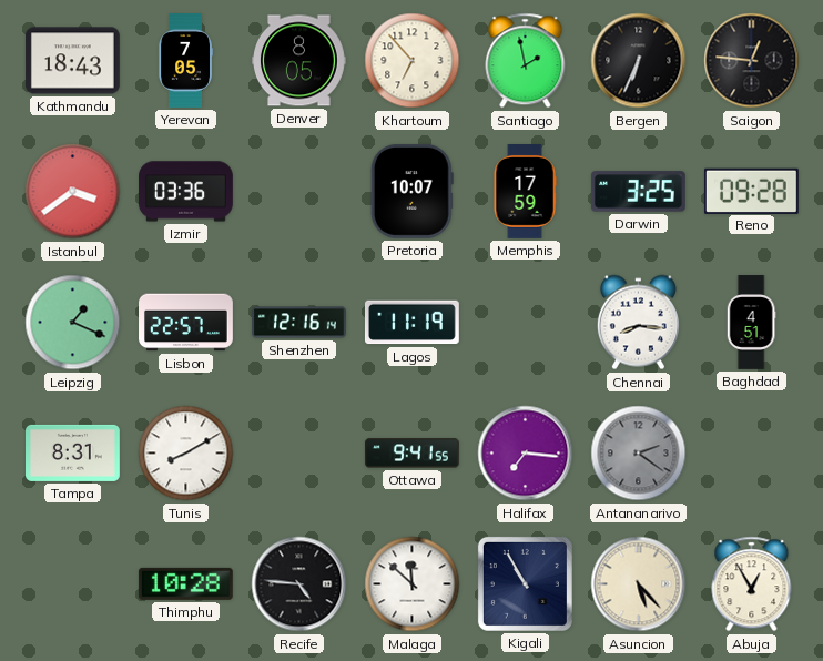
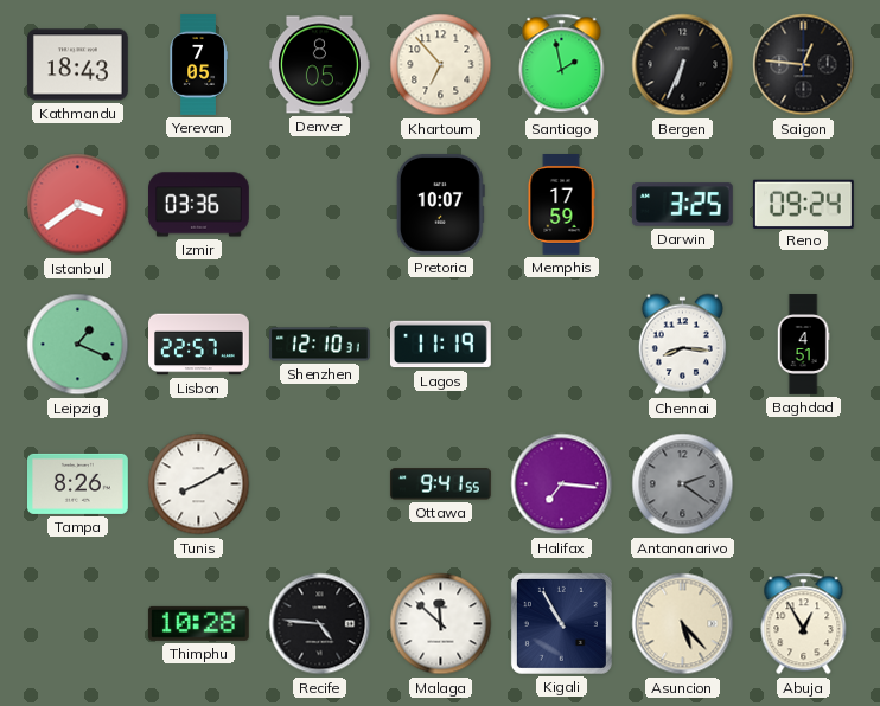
Reno: 09:28 -> 09:24
Shenzhen: 12:16 -> 12:10
Tampa: 8:31 -> 8:26
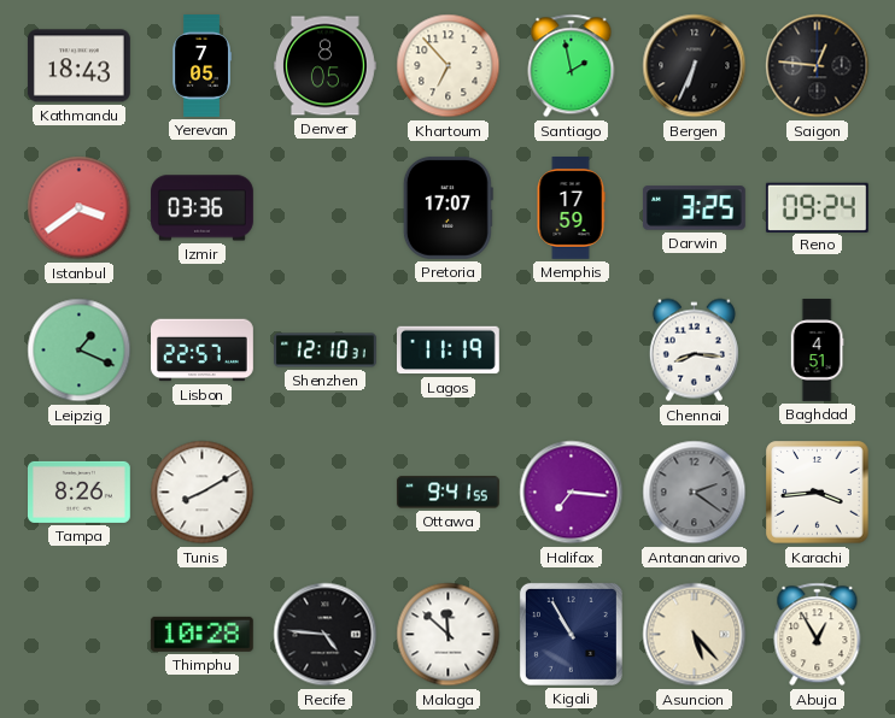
Pretoria: 10:07 -> 17:07
Karachi: none -> 3:44
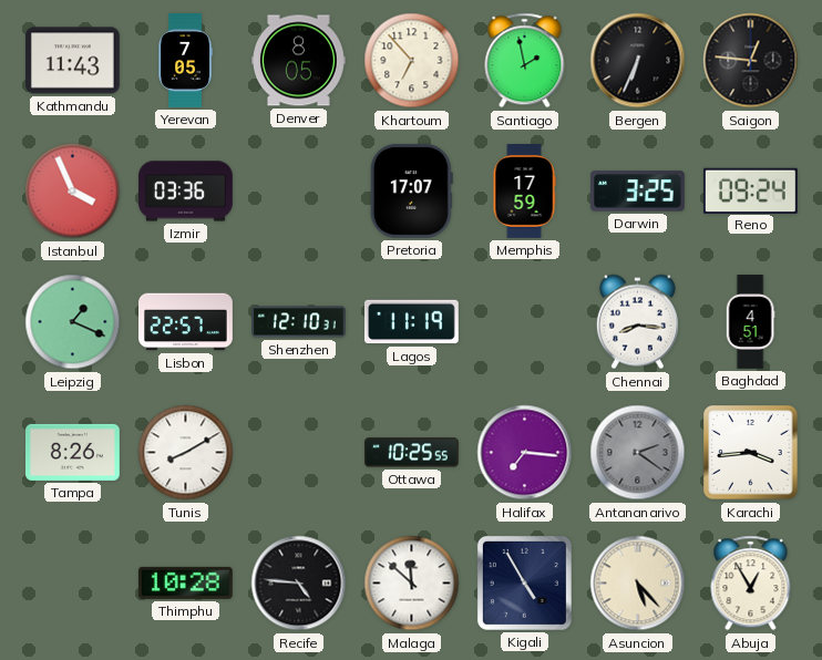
Kathmandu: 18:43 -> 11:43
Istanbul: 3:39 -> 3:56
Ottawa: 9:41 -> 10:25
Kigali: 10:55 -> 4:55
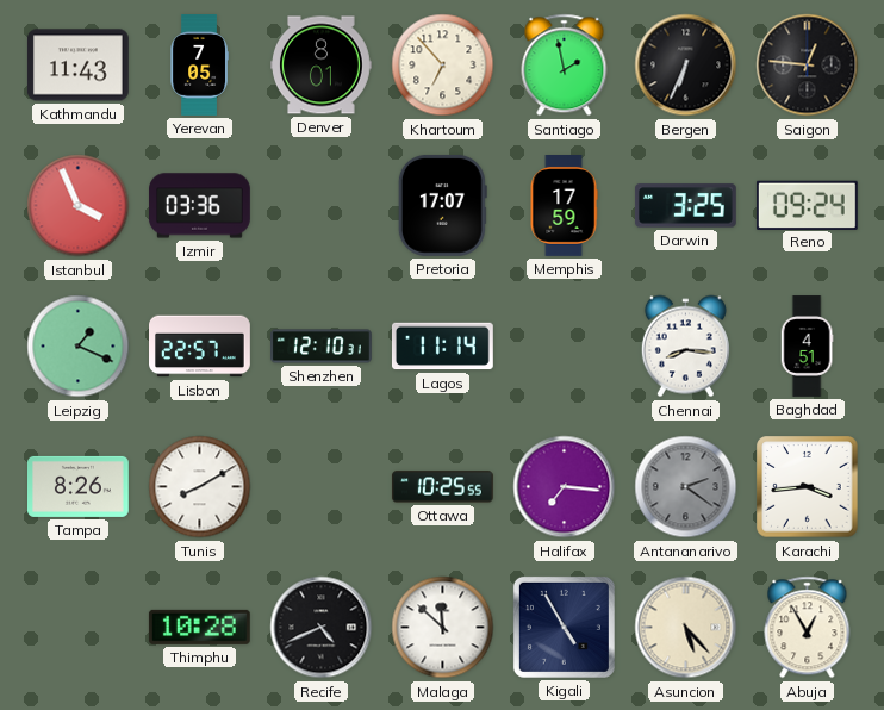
Denver: 8:05 -> 8:01
Lagos: 11:19 -> 11:14
Recife: 4:46 -> 4:41
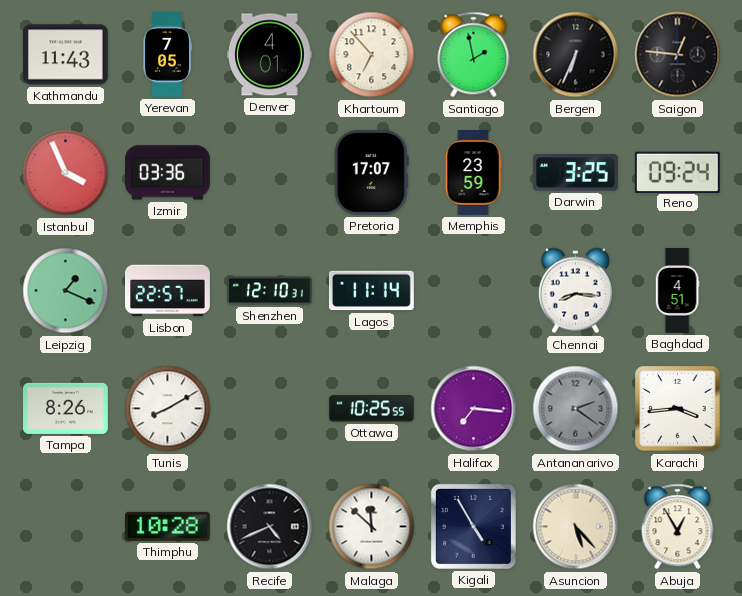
Denver: 8:01 -> 4:01
Memphis: 17:59 -> 23:59
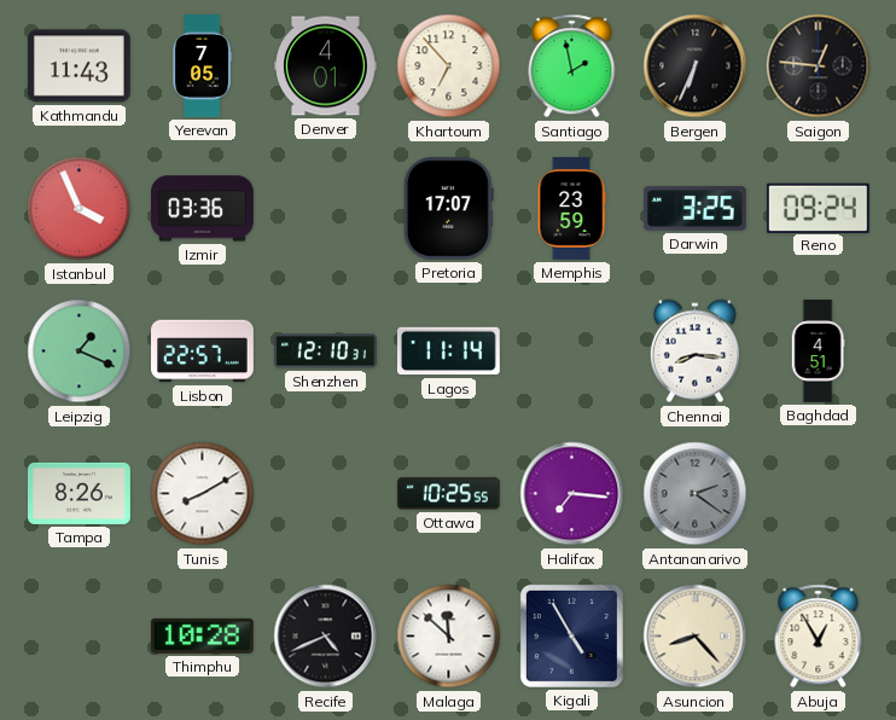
Karachi: 3:44 -> none
Asuncion: 5:23 -> 8:23
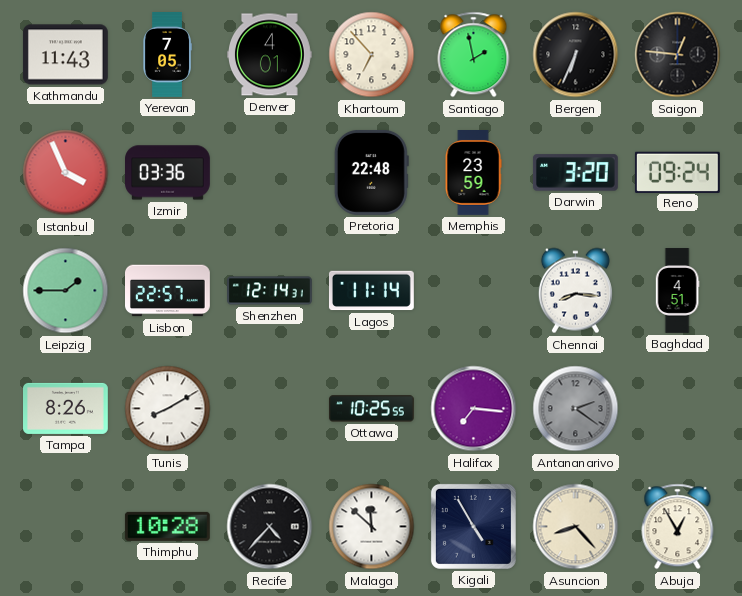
Pretoria: 17:07 -> 22:48
Darwin: 3:25 -> 3:20
Leipzig: 1:19 -> 1:45
Shenzhen: 12:10 -> 12:14
Recife: 4:41 -> 4:37
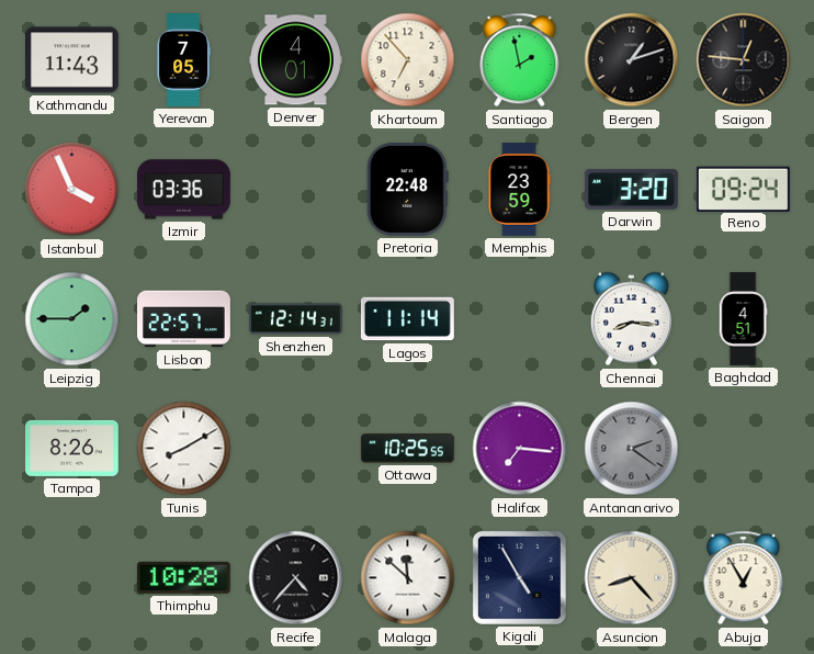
Bergen: 6:34 -> 1:12
